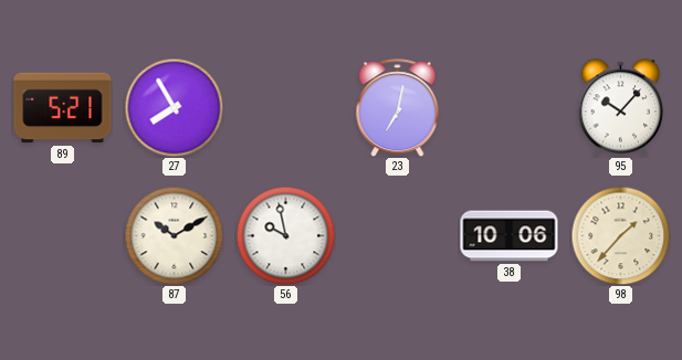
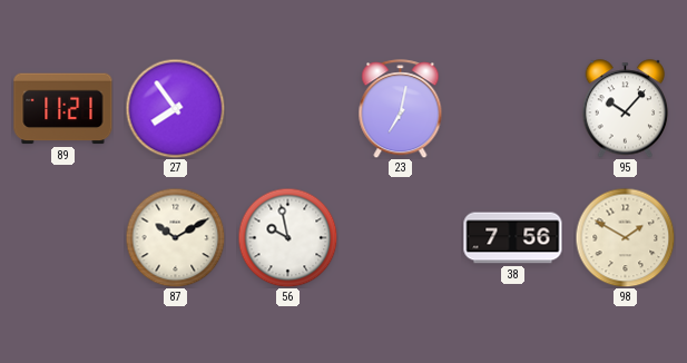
89: 5:21 -> 11:21
27: 7:55 -> 7:54
38: 10:06 -> 7:56
98: 1:37 -> 1:50
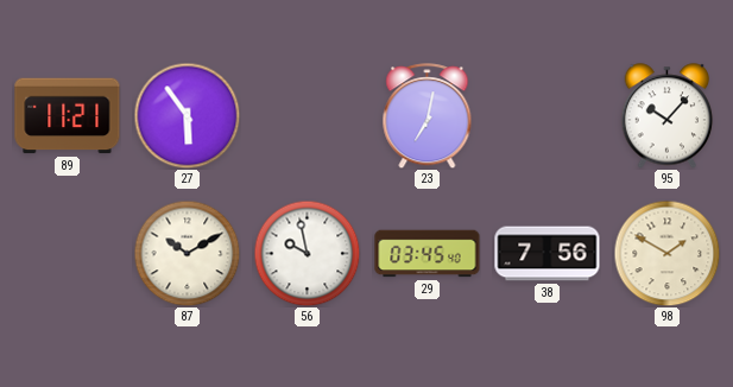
27: 7:54 -> 5:54
29: none -> 03:45
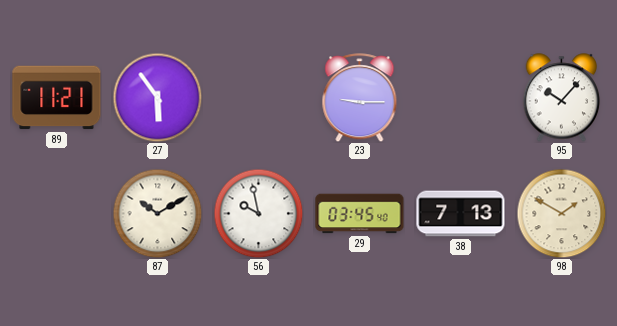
23: 7:02 -> 9:15
38: 7:56 -> 7:13
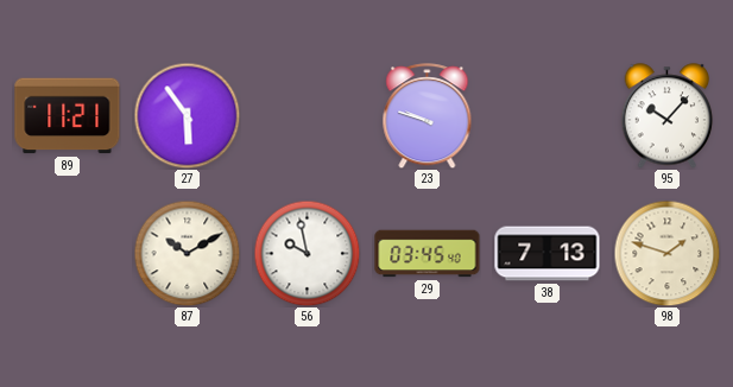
23: 9:15 -> 9:48
98: 1:50 -> 1:48
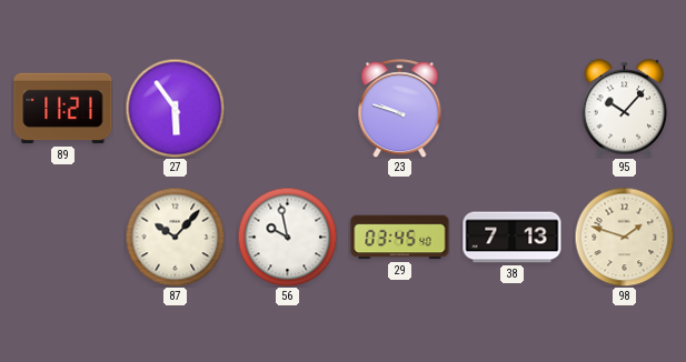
87: 10:10 -> 10:07
